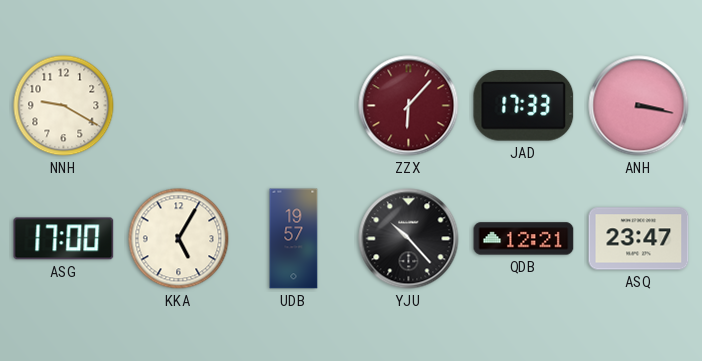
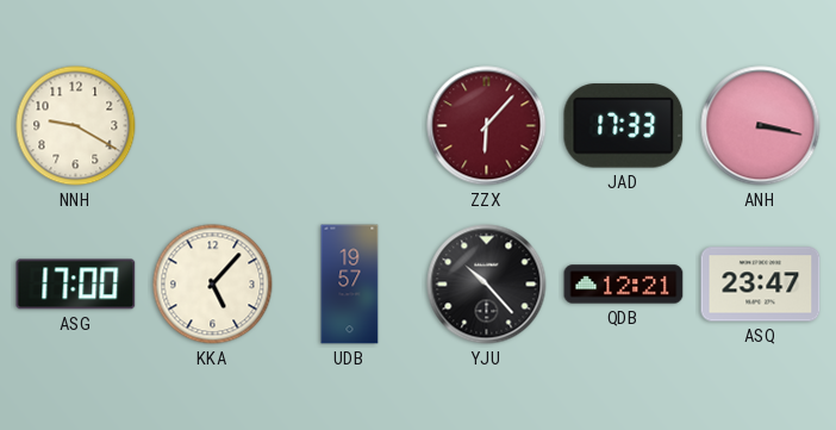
KKA: 5:05 -> 5:07
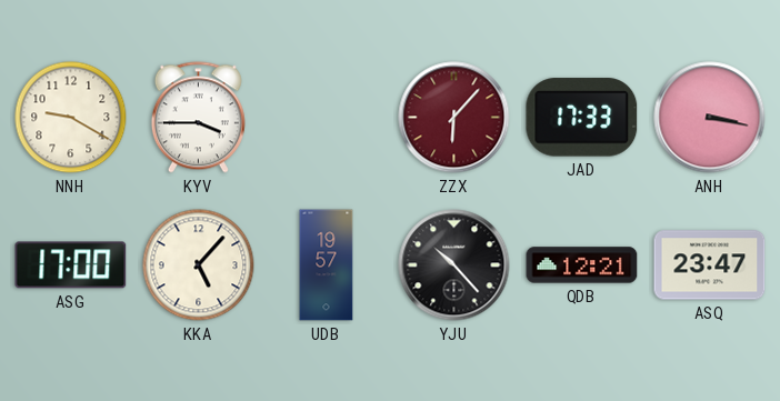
KYV: none -> 3:45
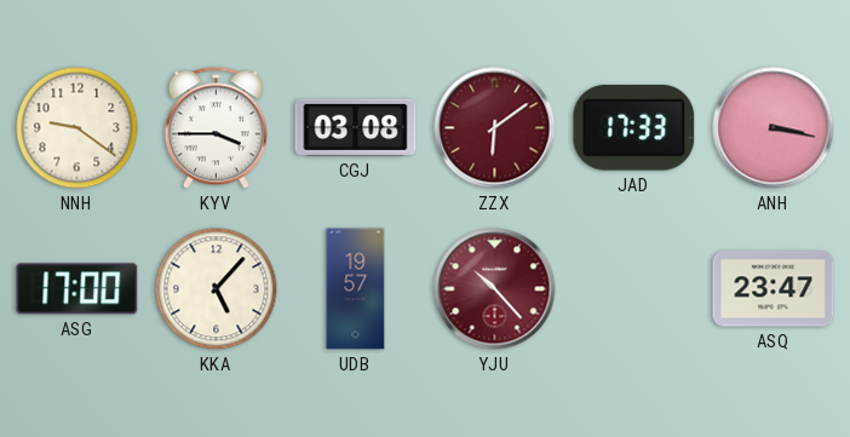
NNH: 9:20 -> 9:21
CGJ: none -> 03:08
ZZX: 6:07 -> 6:09
YJU dial: black -> burgundy
QDB: 12:21 -> none
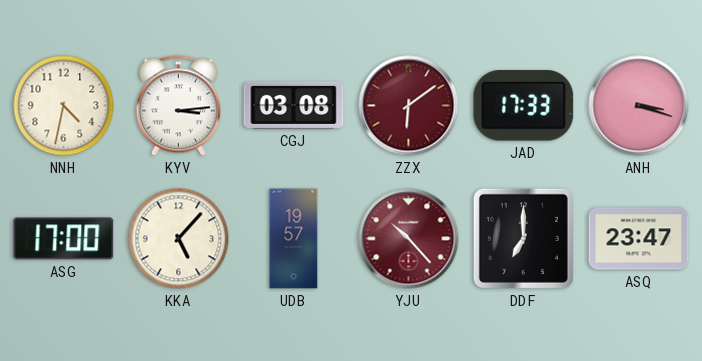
NNH: 9:21 -> 4:32
KYV: 3:45 -> 3:14
ANH: 3:17 -> 3:18
DDF: none -> 7:00
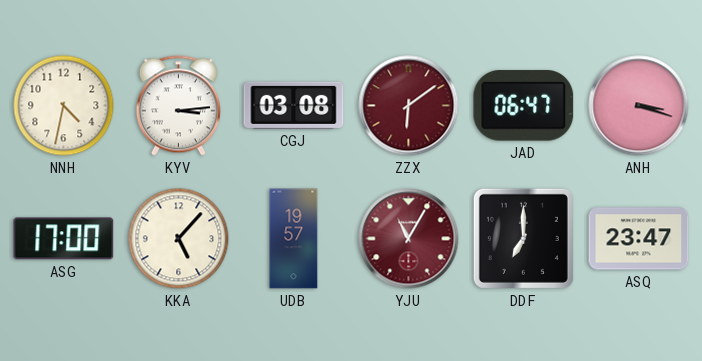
JAD: 17:33 -> 06:47
YJU: 10:23 -> 11:05
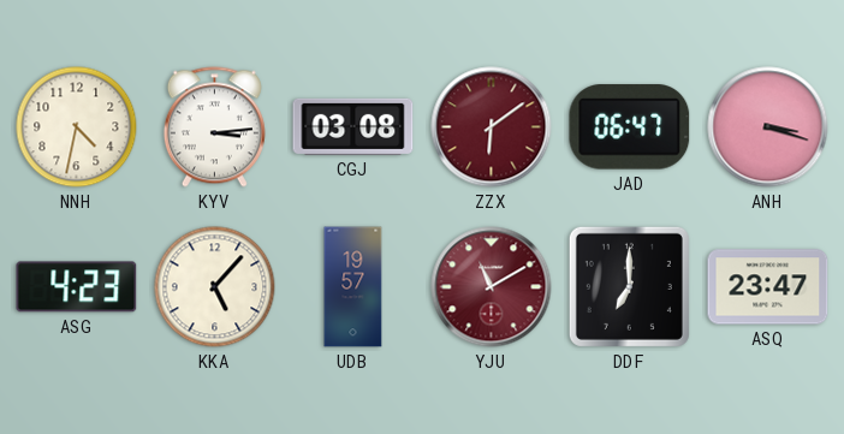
ASG: 17:00 -> 4:23
YJU: 11:05 -> 11:10
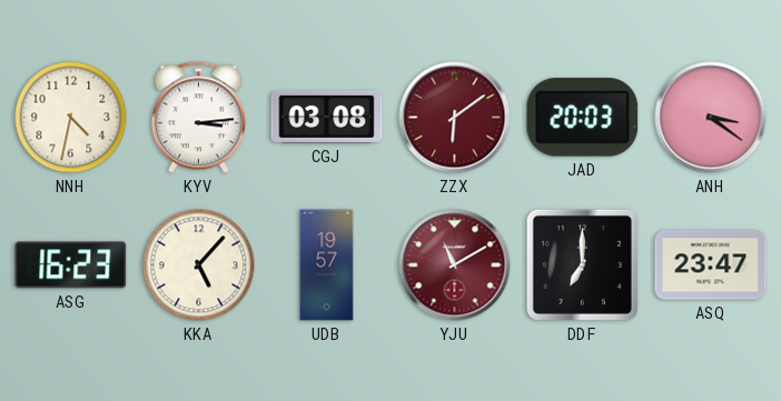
JAD: 06:47 -> 20:03
ANH: 3:18 -> 3:21
ASG: 4:23 -> 16:23
